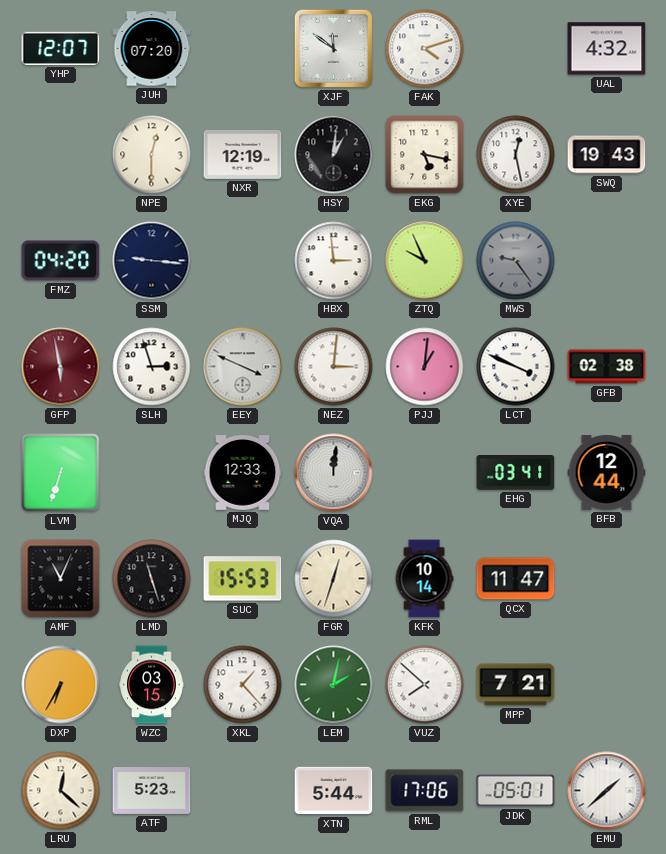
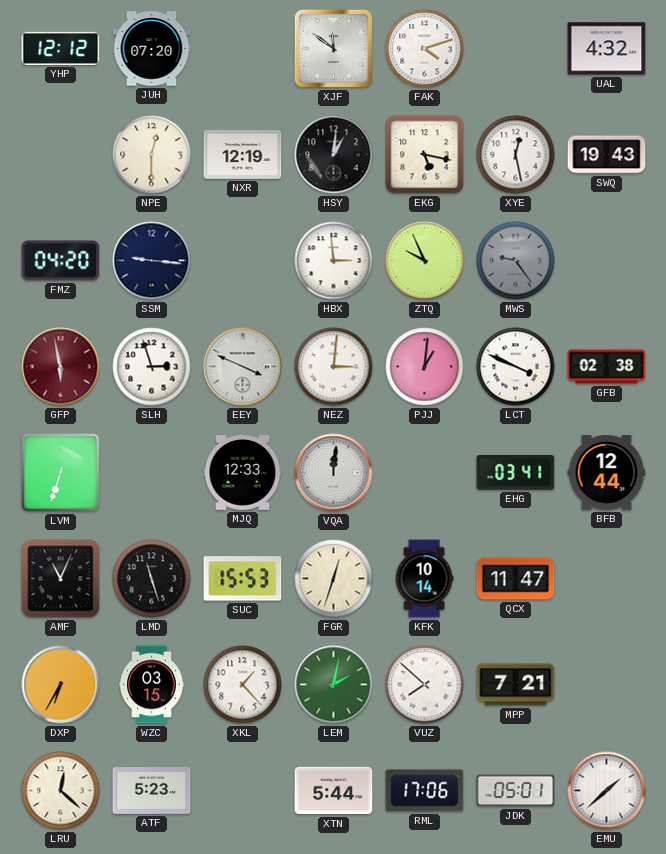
YHP: 12:07 -> 12:12
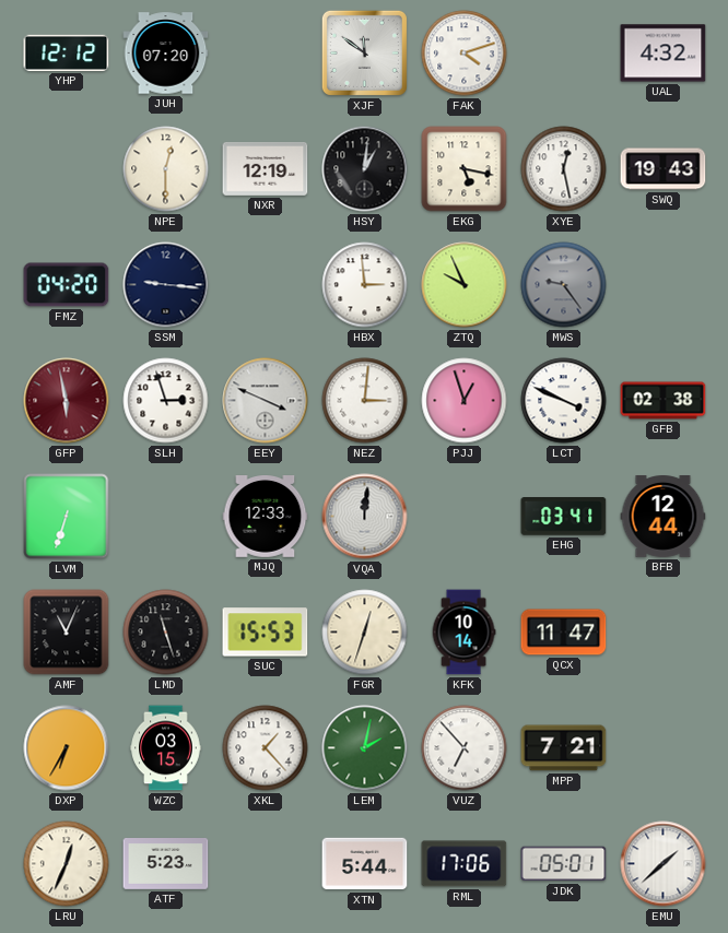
PJJ: 1:01 -> 12:57
VUZ: 7:52 -> 6:53
LRU: 12:22 -> 12:34
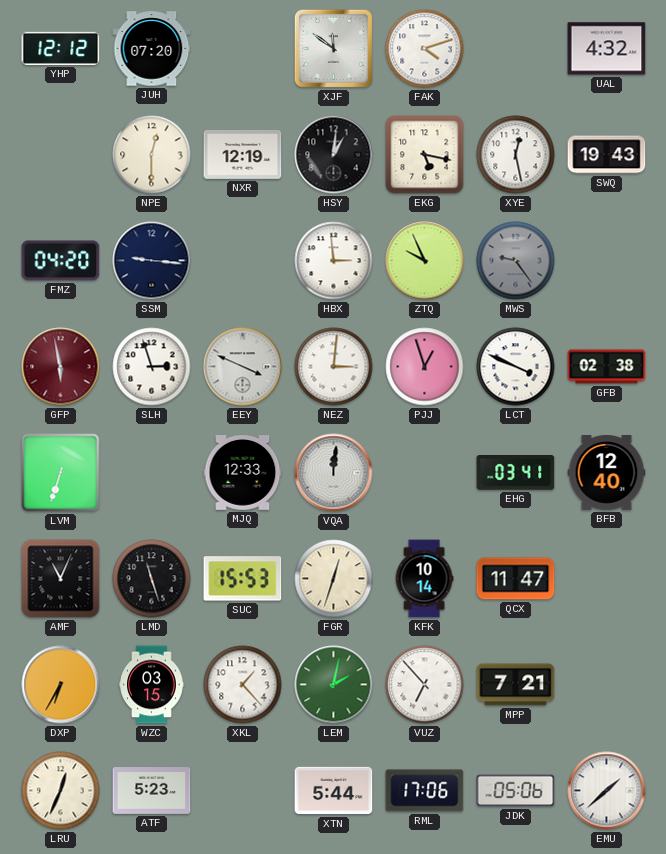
BFB: 12:44 -> 12:40
JDK: 05:01 -> 05:06
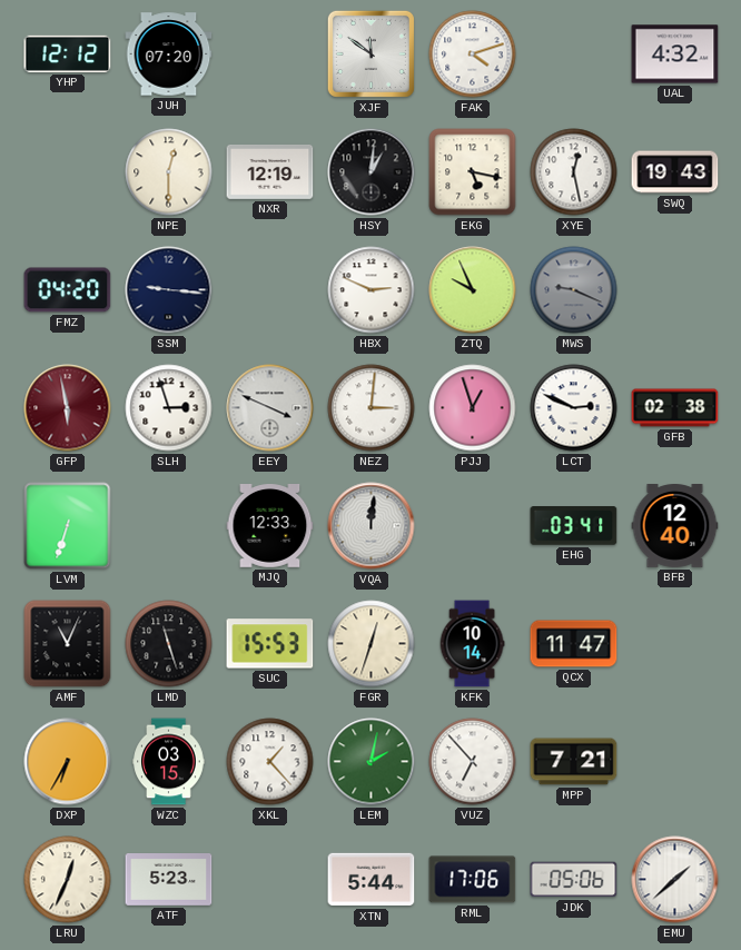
HBX: 2:59 -> 2:49
MWS: 9:24 -> 9:19
LCT: 3:49 -> 2:49
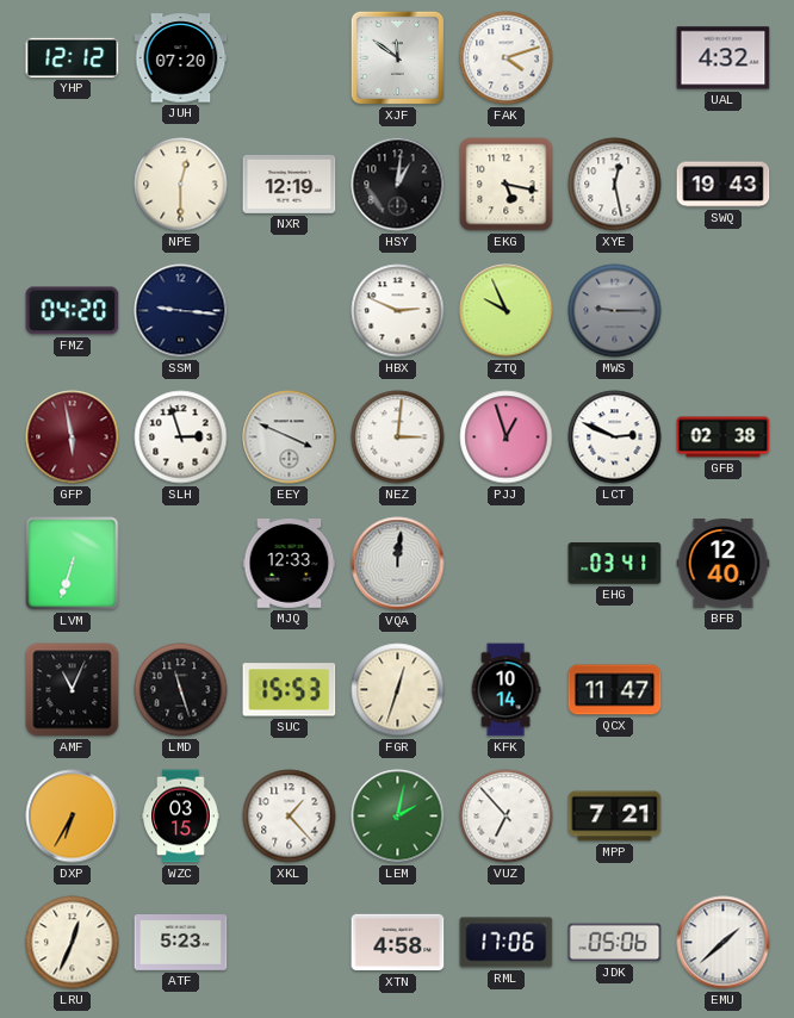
MWS: 9:19 -> 9:15
XTN: 5:44 -> 4:58
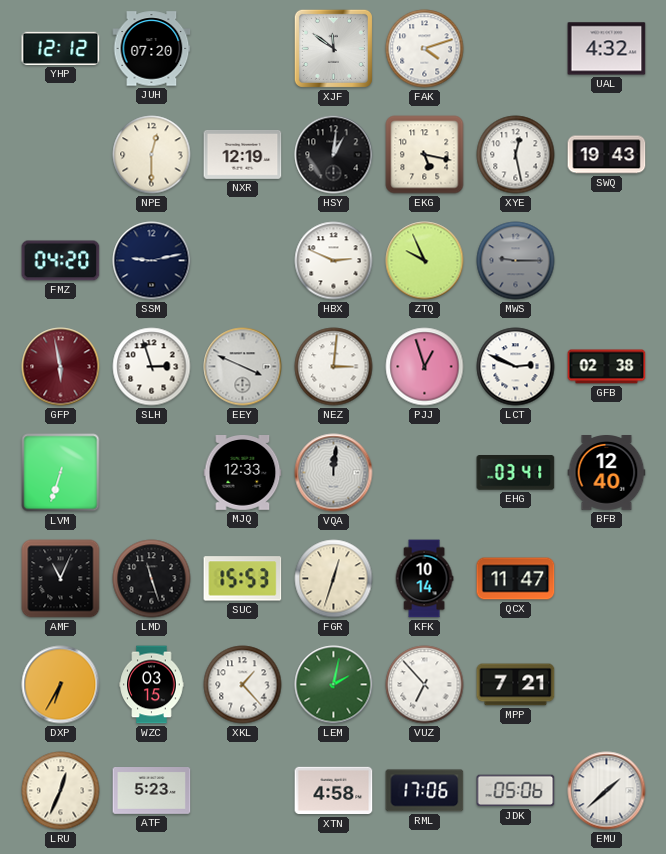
SSM: 9:16 -> 9:13
